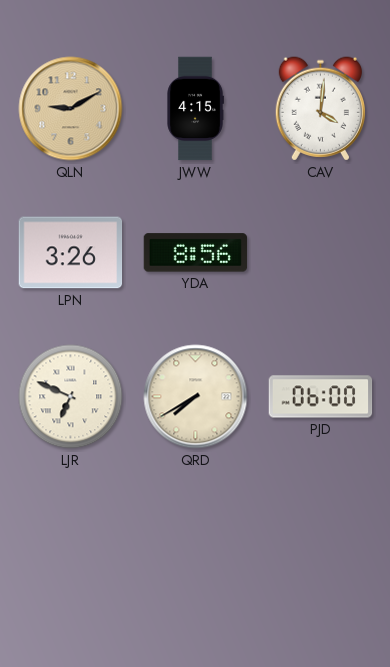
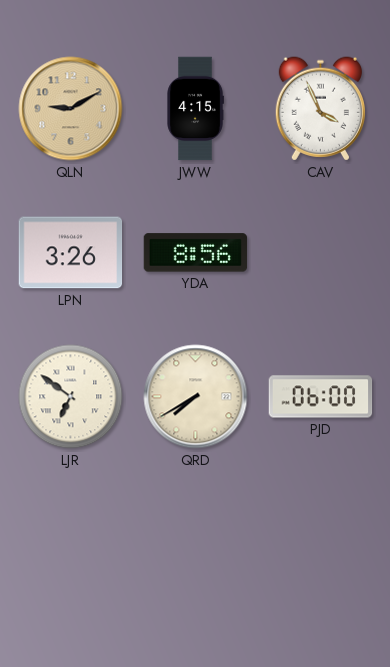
CAV: 4:01 -> 3:56
LJR: 6:49 -> 6:51
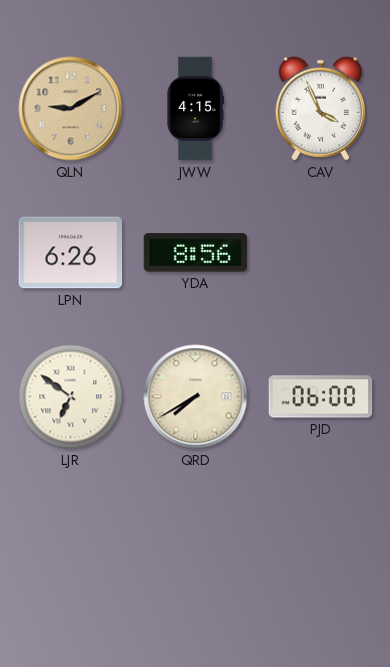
LPN: 3:26 -> 6:26
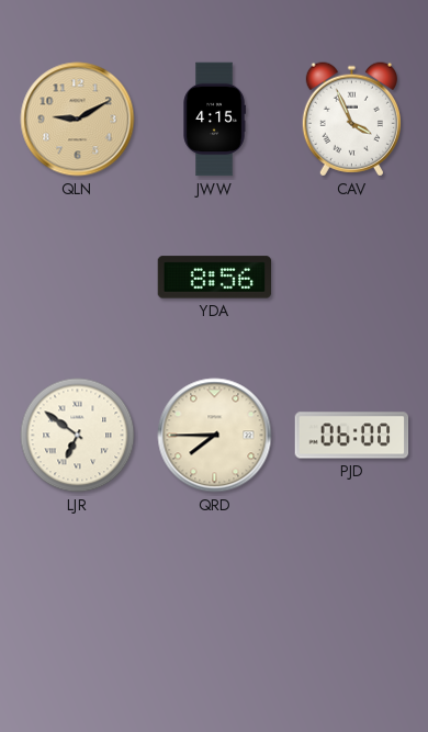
LPN: 6:26 -> none
QRD: 7:40 -> 7:45
